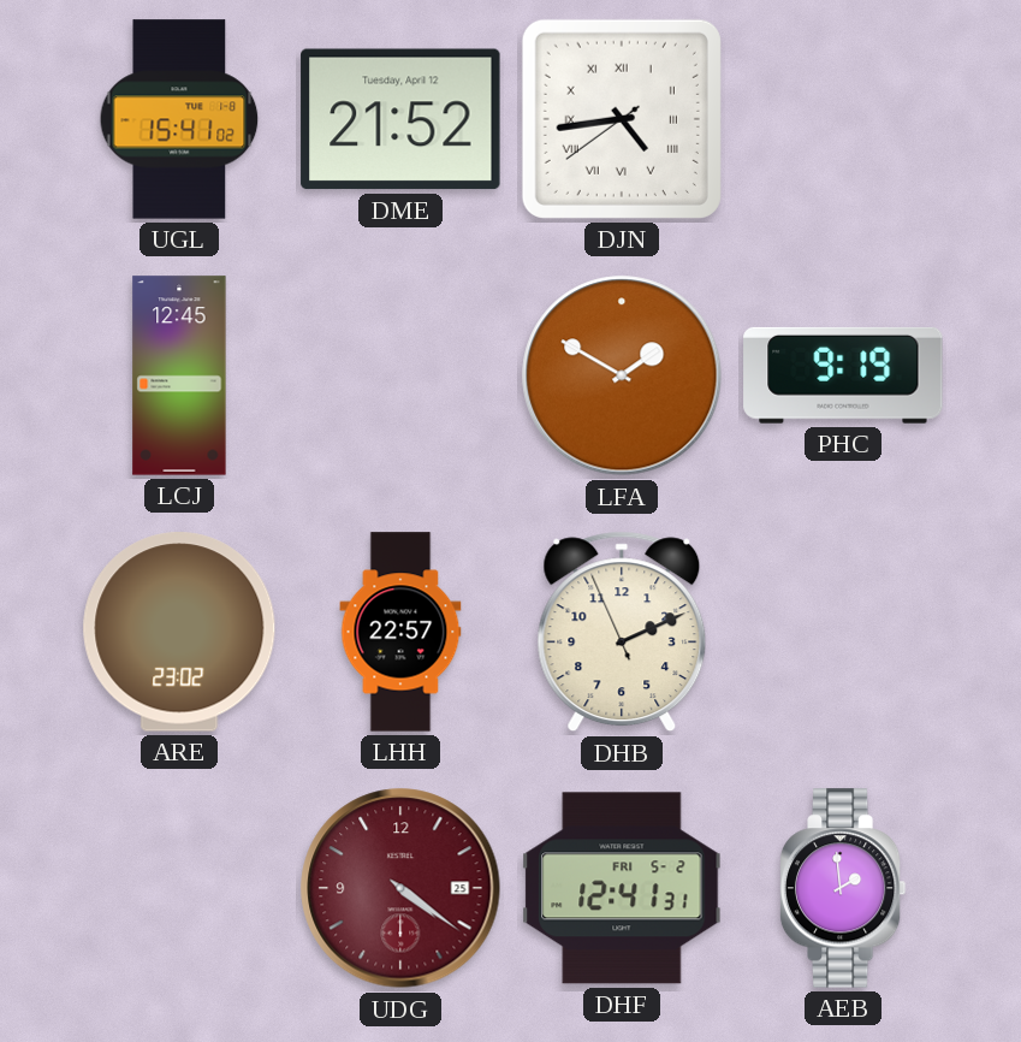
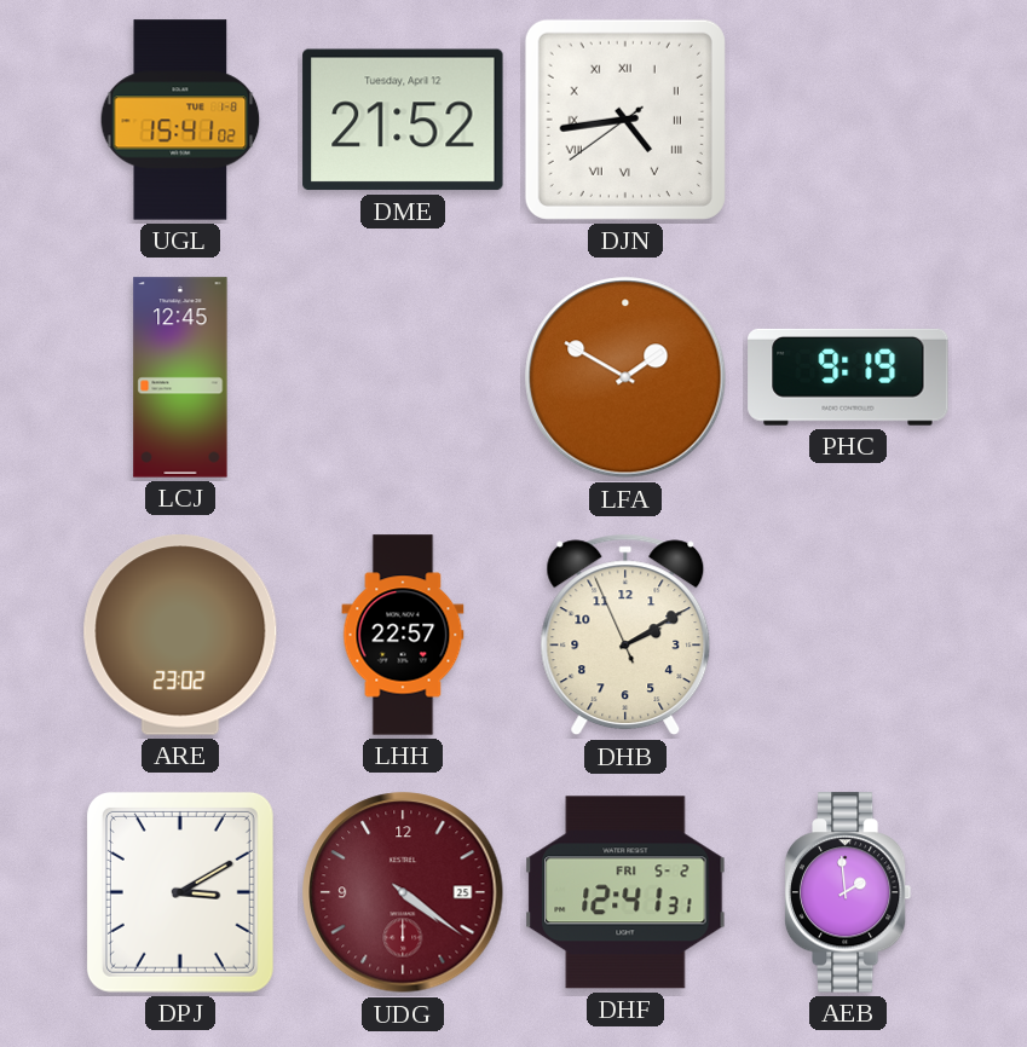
DHB: 2:10 -> 2:09
DPJ: none -> 3:10
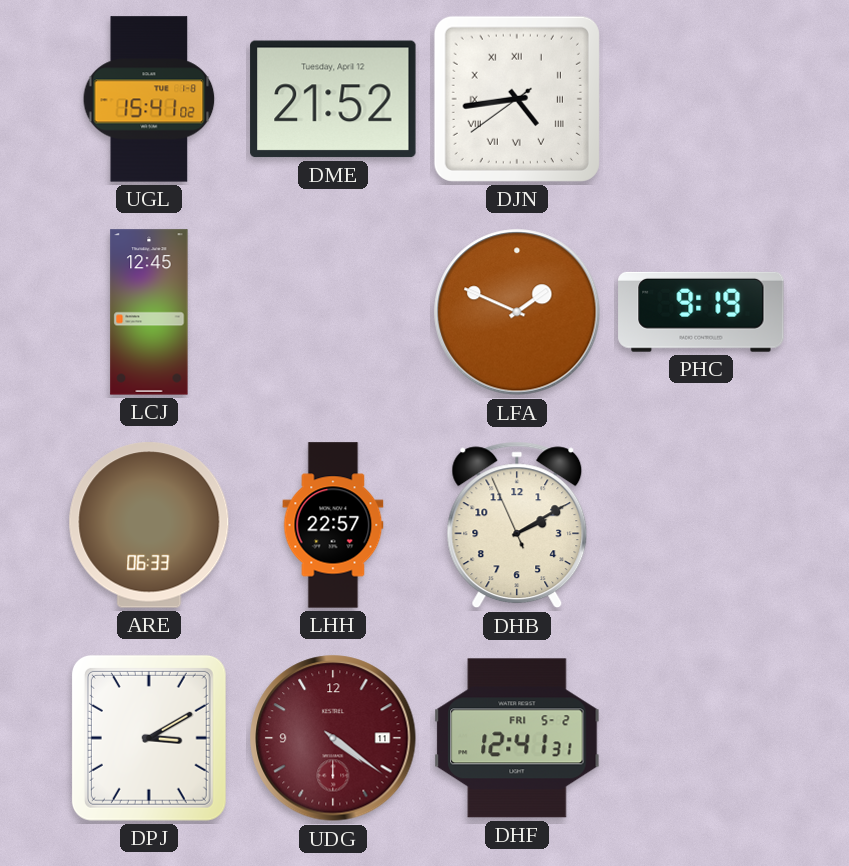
LFA: 1:50 -> 1:49
ARE: 23:02 -> 06:33
UDG date: 25 -> 11
AEB: 1:59 -> none
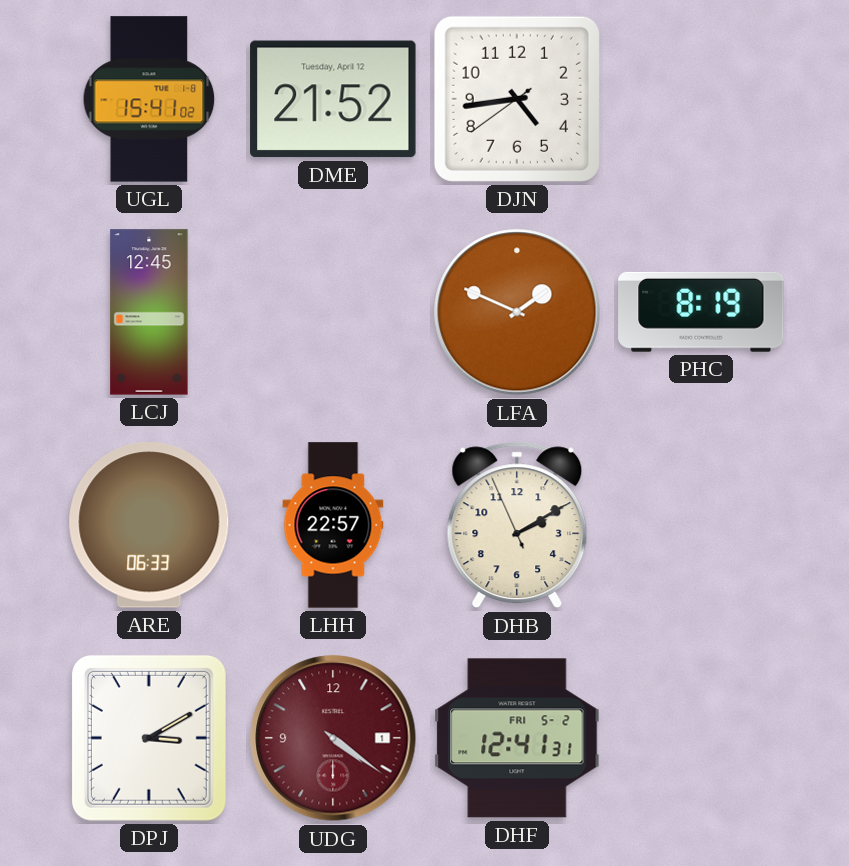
DJN numerals: Roman -> Arabic
PHC: 9:19 -> 8:19
UDG date: 11 -> 1
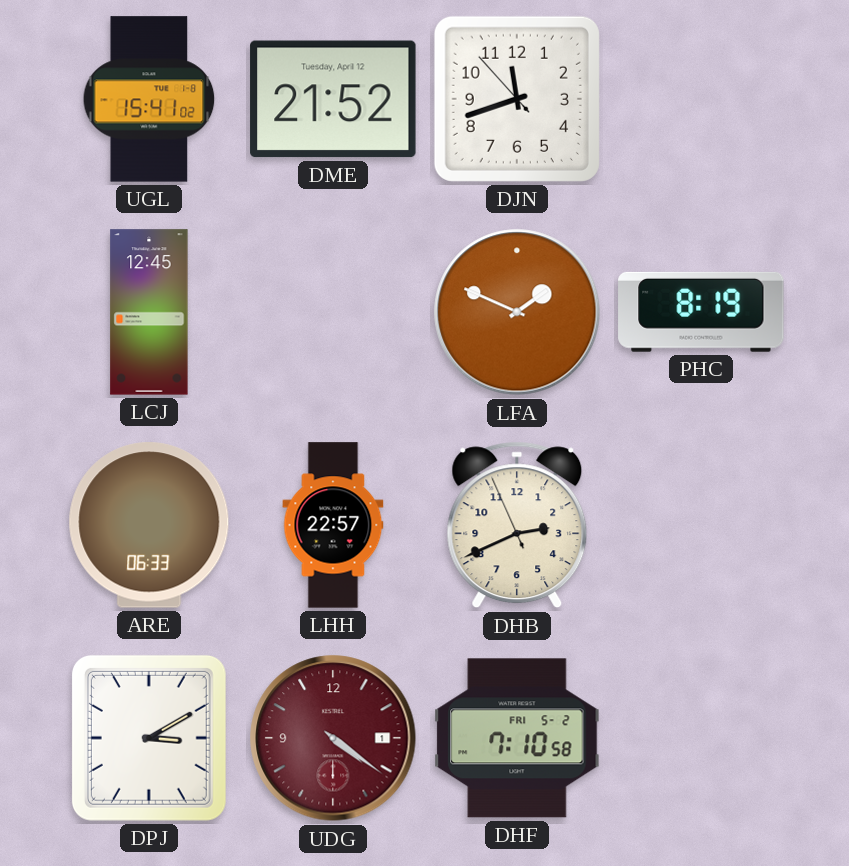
DJN: 4:43 -> 11:41
DHB: 2:09 -> 2:40
DHF: 12:41 -> 7:10
